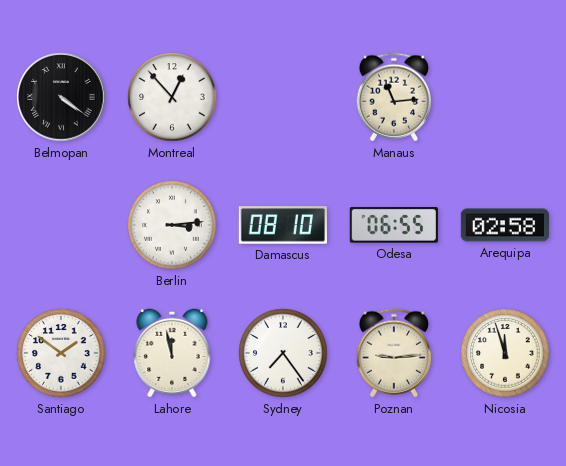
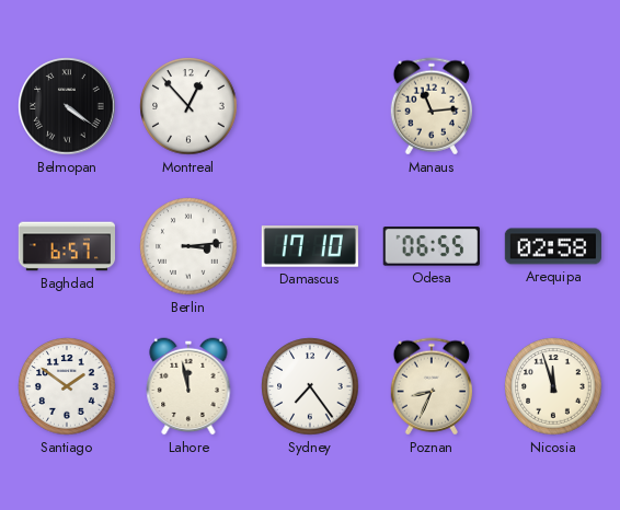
Baghdad: none -> 6:57
Damascus: 08:10 -> 17:10
Poznan: 9:14 -> 8:34
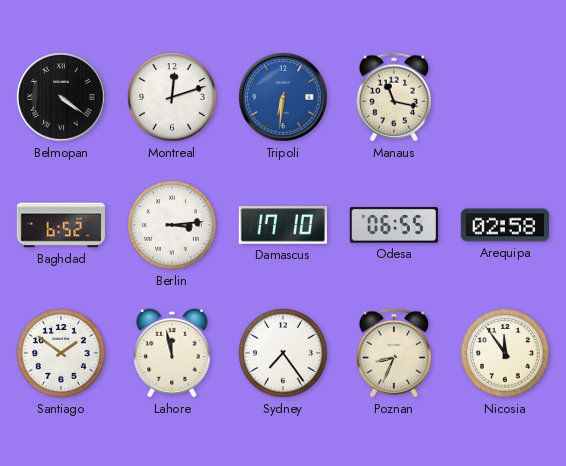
Montreal: 12:53 -> 12:12
Tripoli: none -> 6:31
Manaus: 11:14 -> 11:17
Baghdad: 6:57 -> 6:52
Nicosia: 11:57 -> 11:54
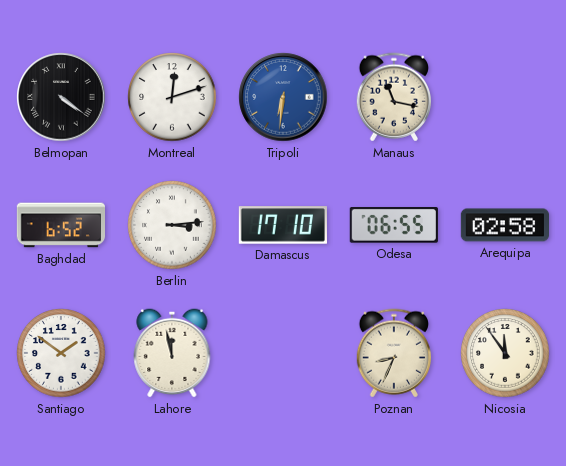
Sydney: 7:24 -> none
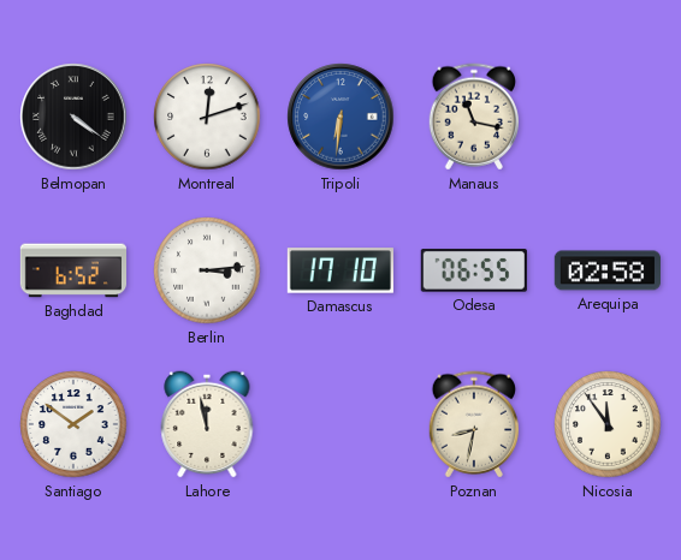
Poznan: 8:34 -> 8:32
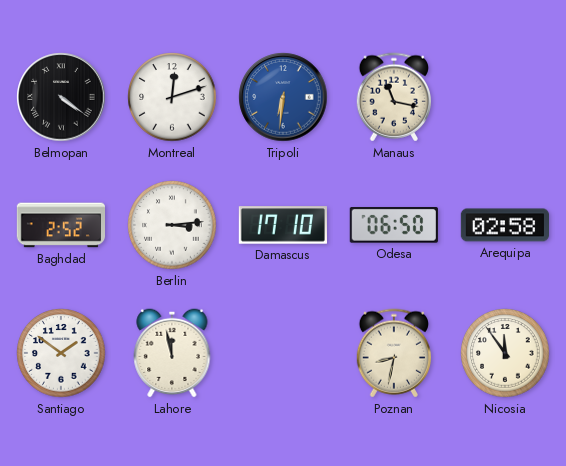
Baghdad: 6:52 -> 2:52
Odesa: 06:55 -> 06:50
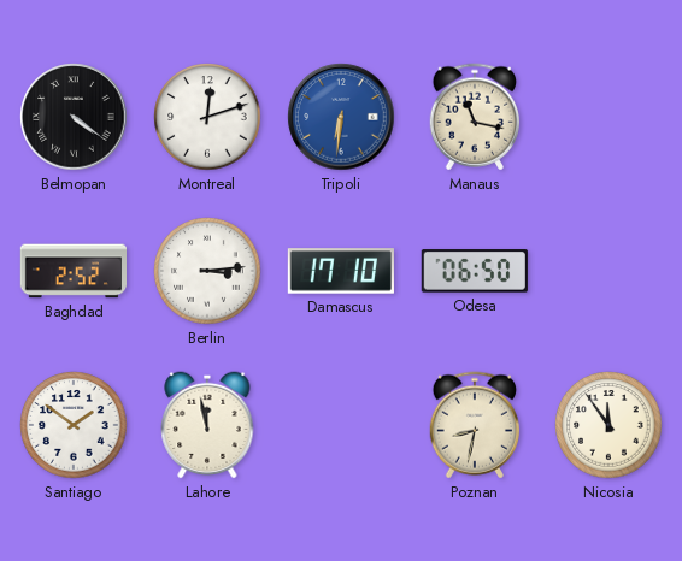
Arequipa: 02:58 -> none
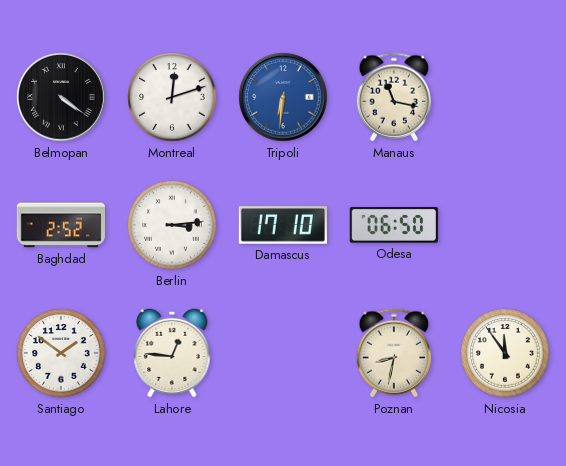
Lahore: 11:58 -> 12:46
